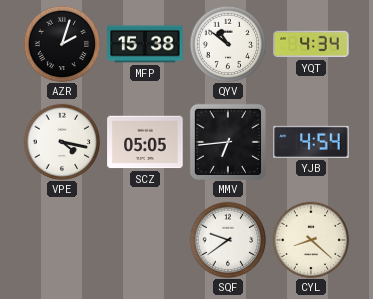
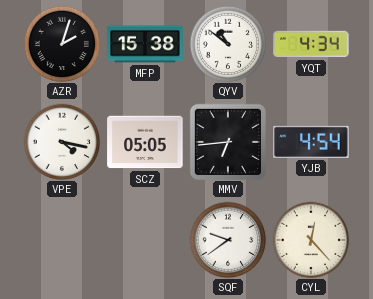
CYL: 8:22 -> 12:23
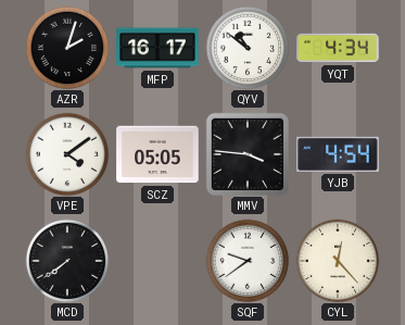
MFP: 15:38 -> 16:17
VPE: 4:17 -> 4:09
MMV: 6:44 -> 3:46
MCD: none -> 7:39
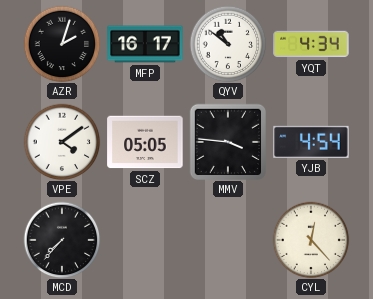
MCD: 7:39 -> 7:37
SQF: 9:39 -> none
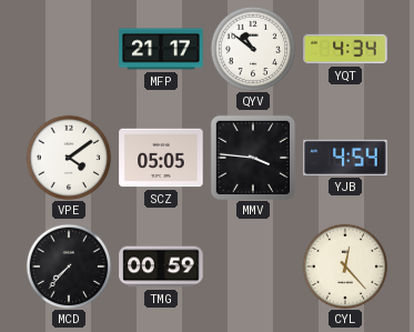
AZR: 2:03 -> none
MFP: 16:17 -> 21:17
TMG: none -> 00:59
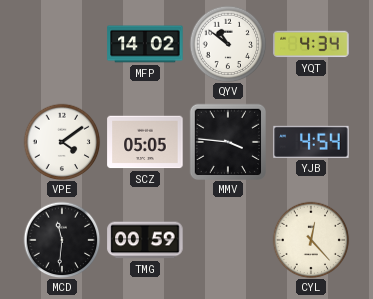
MFP: 21:17 -> 14:02
MCD: 7:37 -> 11:31
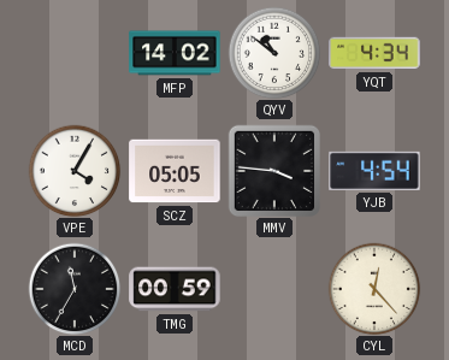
VPE: 4:09 -> 4:05
MCD: 11:31 -> 11:35
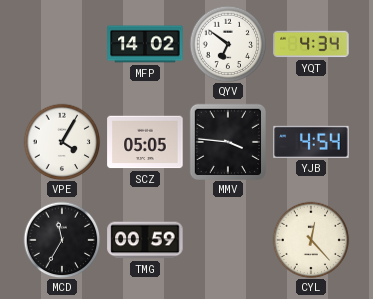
QYV: 10:51 -> 6:51
